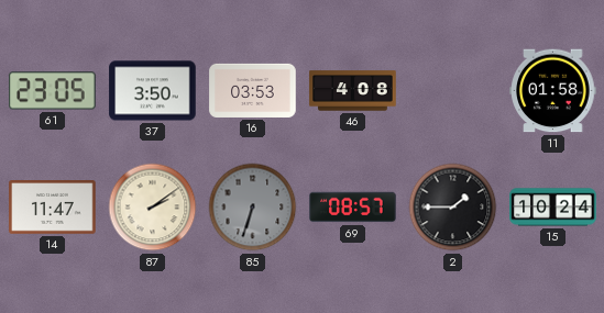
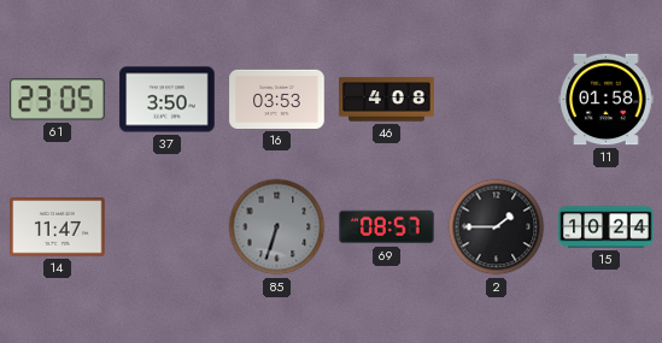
87: 2:09 -> none
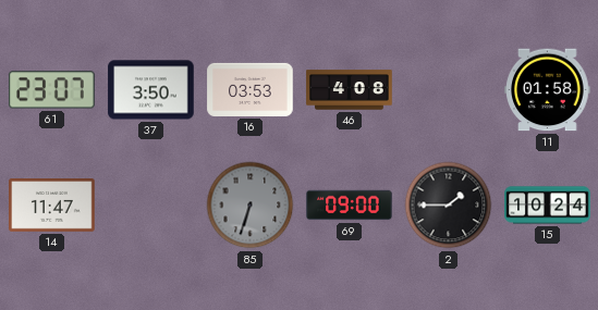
61: 23:05 -> 23:07
69: 08:57 -> 09:00
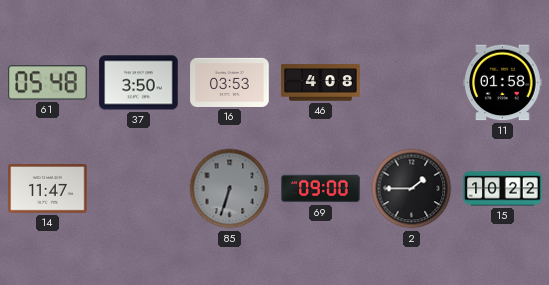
61: 23:07 -> 05:48
15: 10:24 -> 10:22
